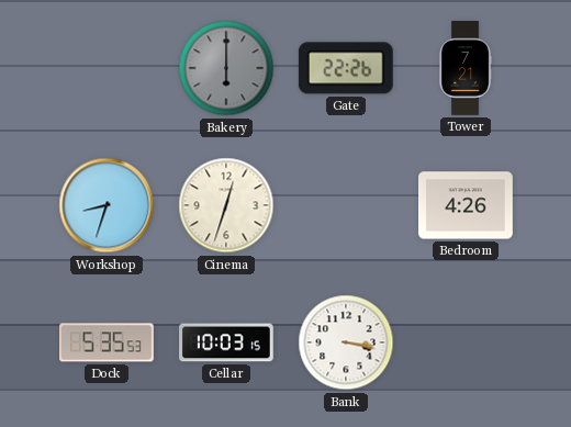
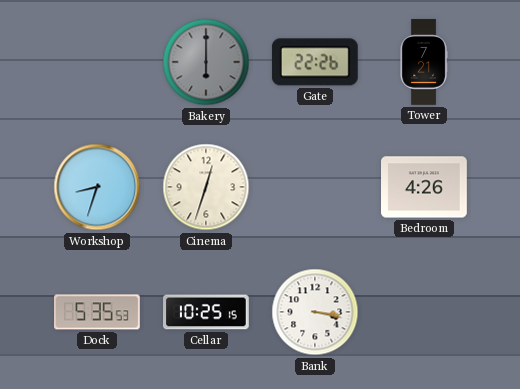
Cellar: 10:03 -> 10:25
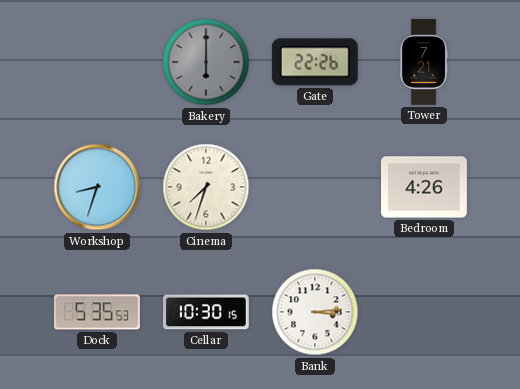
Cinema: 12:33 -> 7:33
Cellar: 10:25 -> 10:30
Bank: 3:17 -> 3:14
